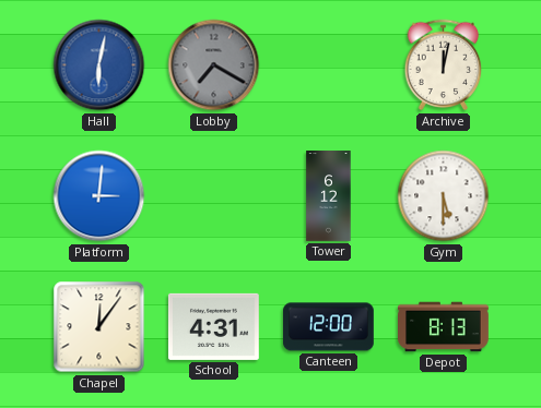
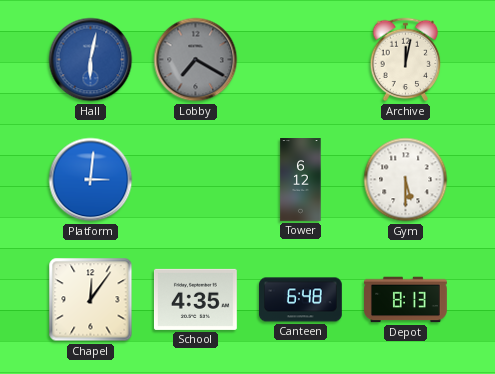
School: 4:31 -> 4:35
Canteen: 12:00 -> 6:48
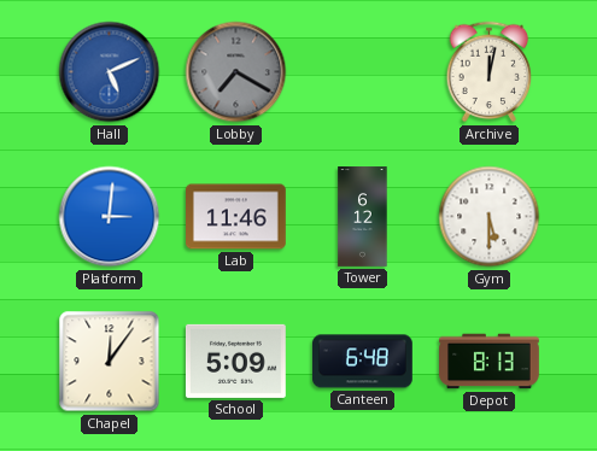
Hall: 6:02 -> 5:11
Lab: none -> 11:46
School: 4:35 -> 5:09
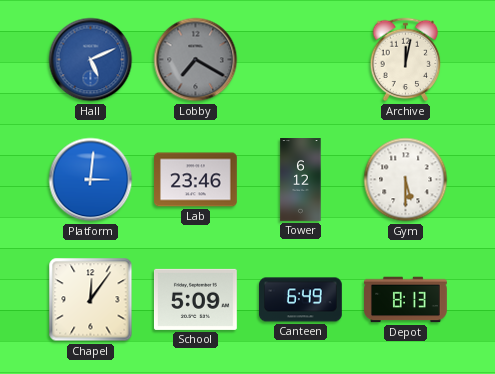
Lab: 11:46 -> 23:46
Canteen: 6:48 -> 6:49
